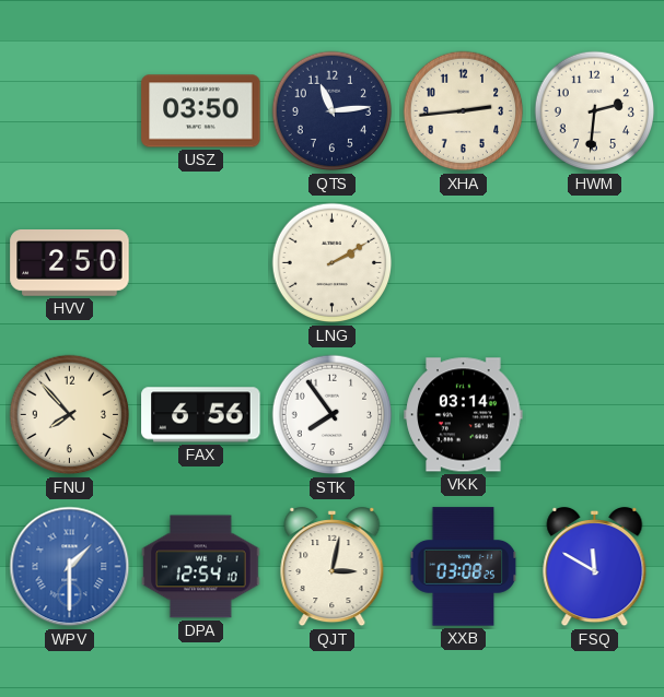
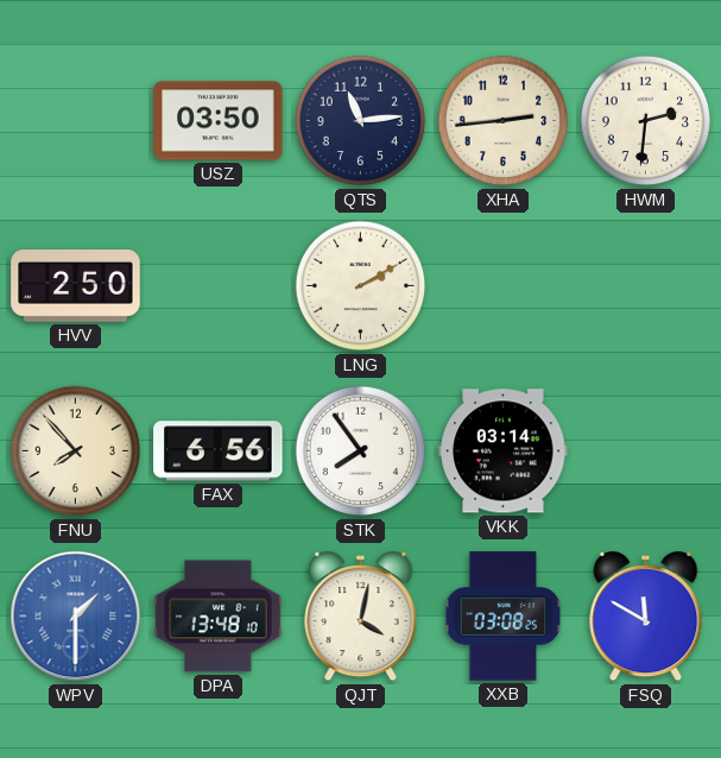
DPA: 12:54 -> 13:48
QJT: 3:02 -> 4:02
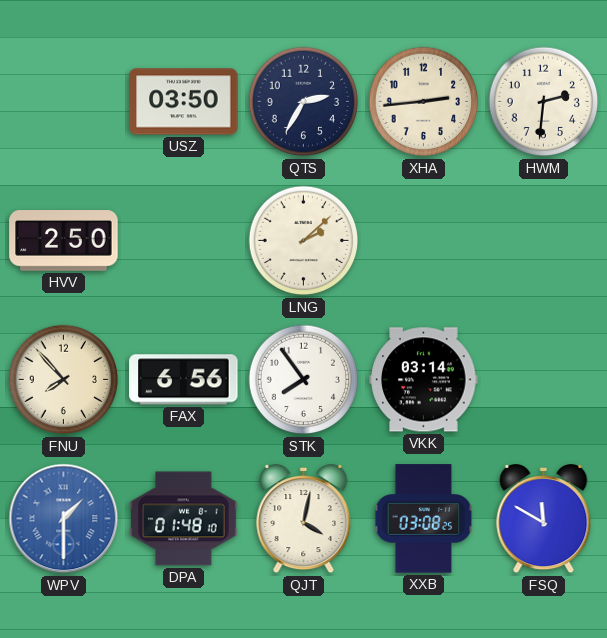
QTS: 11:14 -> 2:35
LNG: 2:10 -> 2:08
DPA: 13:48 -> 01:48
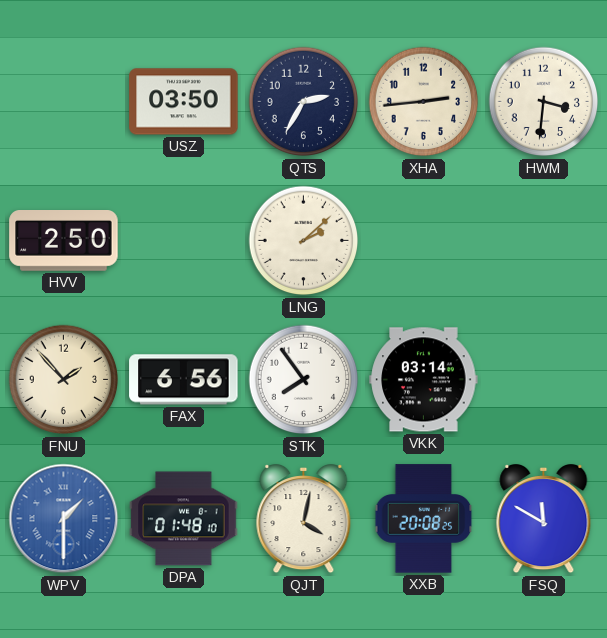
HWM: 2:31 -> 3:31
FNU: 7:53 -> 1:53
XXB: 03:08 -> 20:08
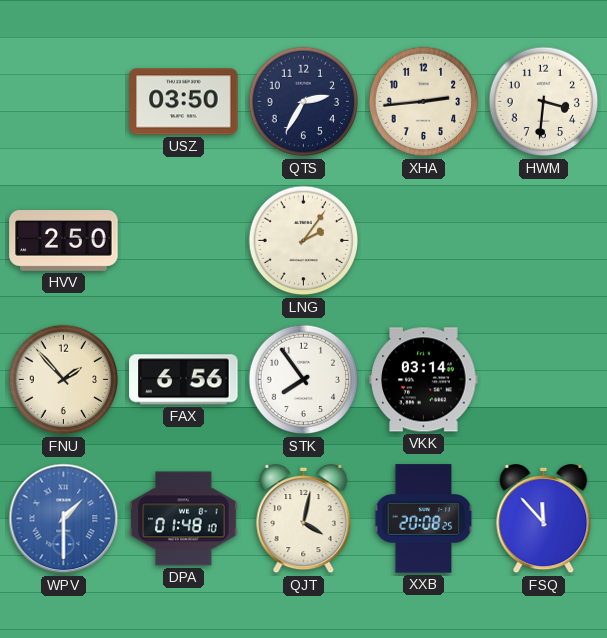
LNG: 2:08 -> 2:06
FSQ: 11:50 -> 11:53
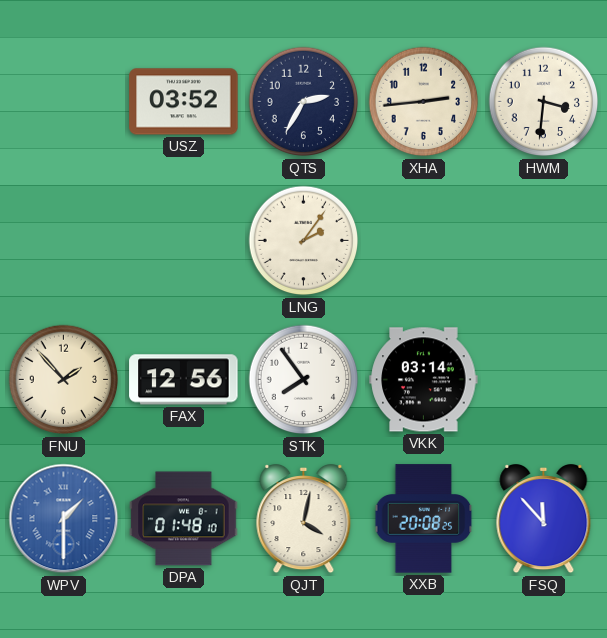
USZ: 03:50 -> 03:52
HVV: 2:50 -> none
FAX: 6:56 -> 12:56
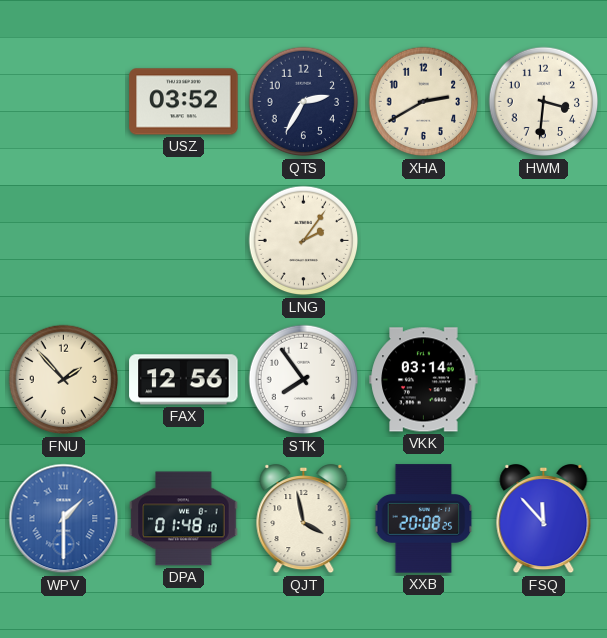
XHA: 2:44 -> 2:40
QJT: 4:02 -> 3:58
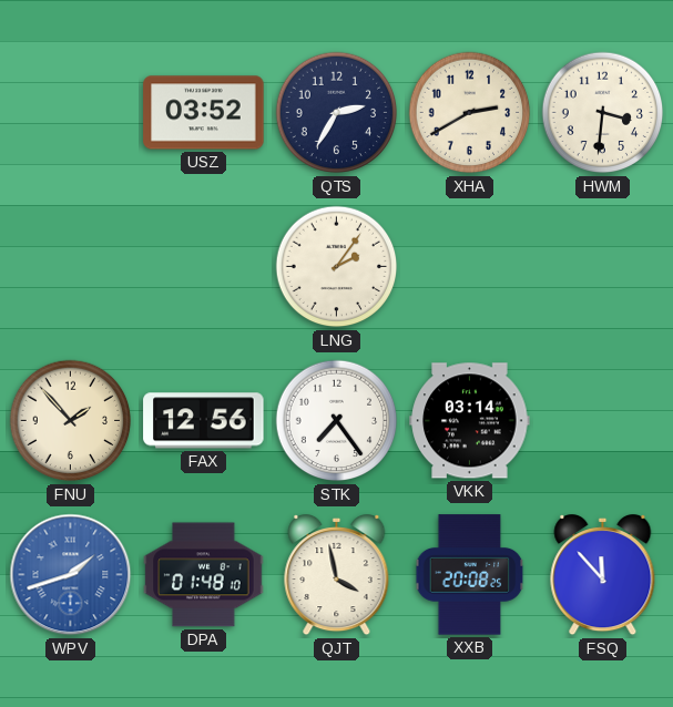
STK: 7:54 -> 7:24
WPV: 1:30 -> 1:42
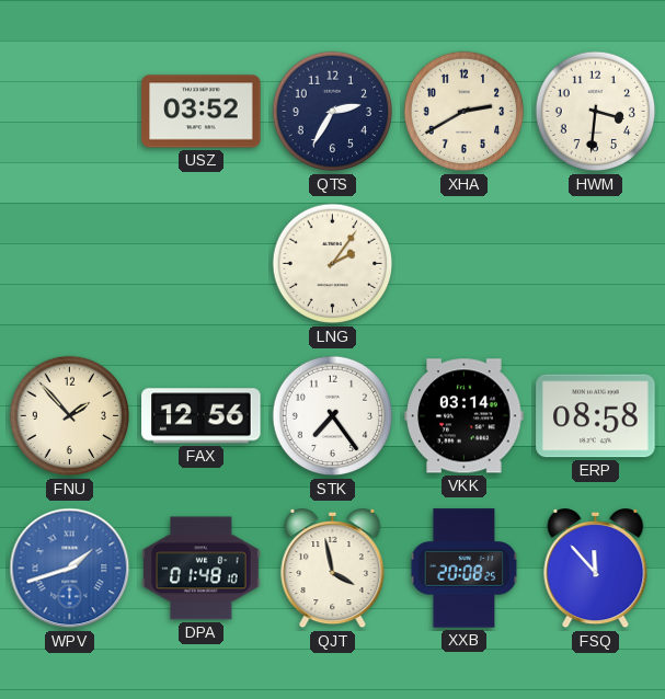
ERP: none -> 08:58
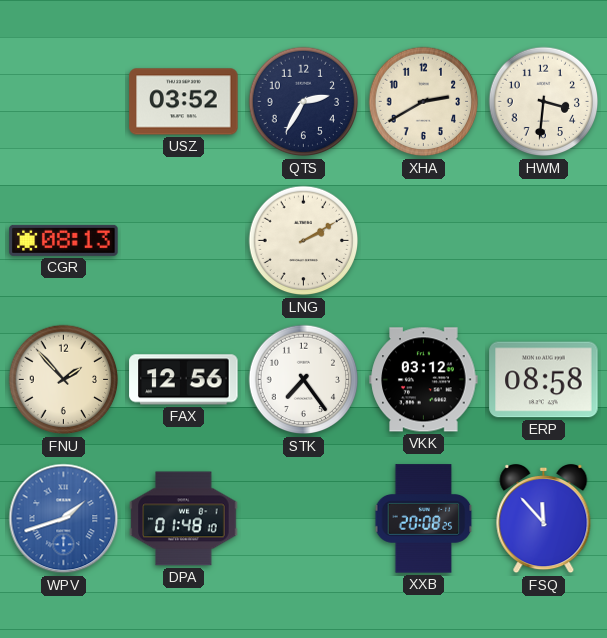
CGR: none -> 08:13
LNG: 2:06 -> 2:10
VKK: 03:14 -> 03:12
QJT: 3:58 -> none
